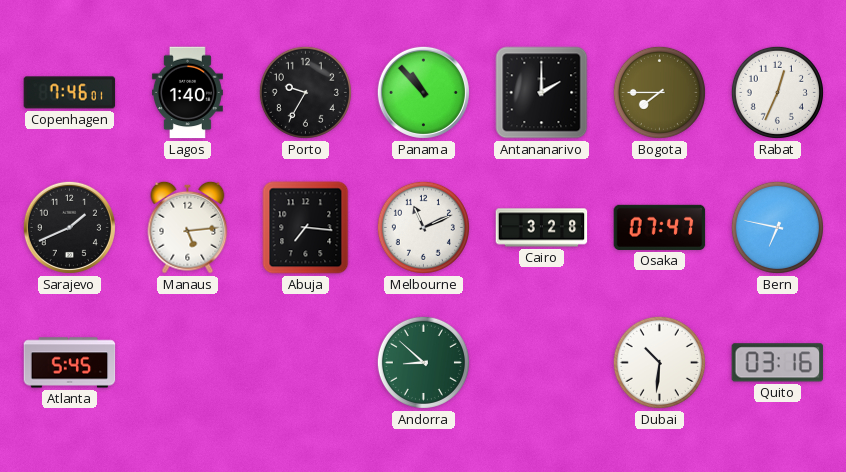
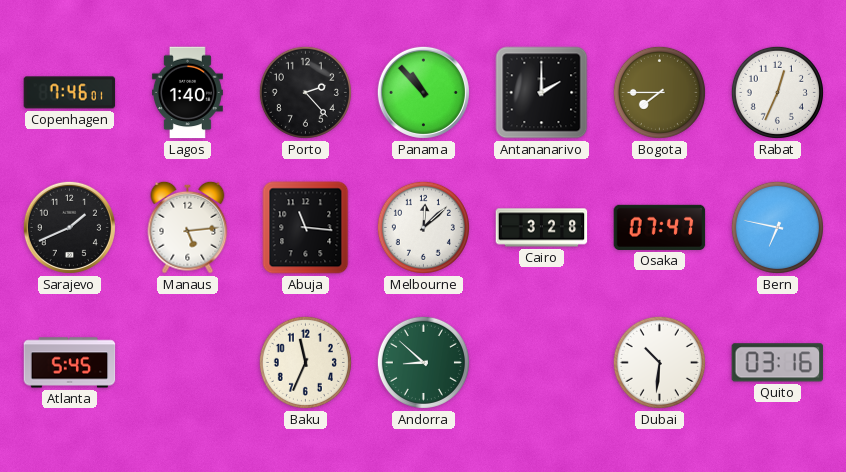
Porto: 9:35 -> 2:23
Abuja: 7:16 -> 11:16
Melbourne: 11:11 -> 12:08
Baku: none -> 11:34
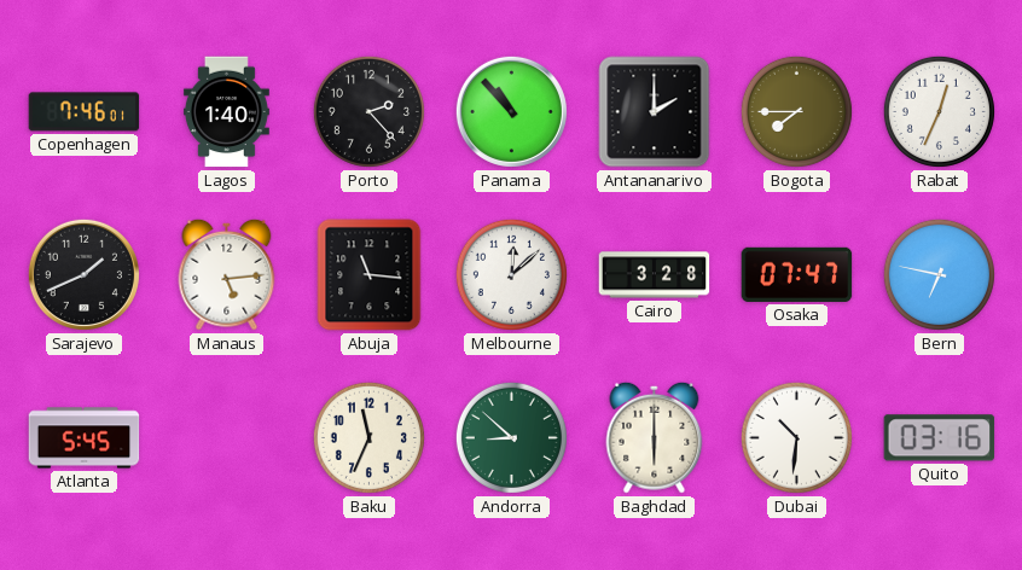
Baghdad: none -> 6:00
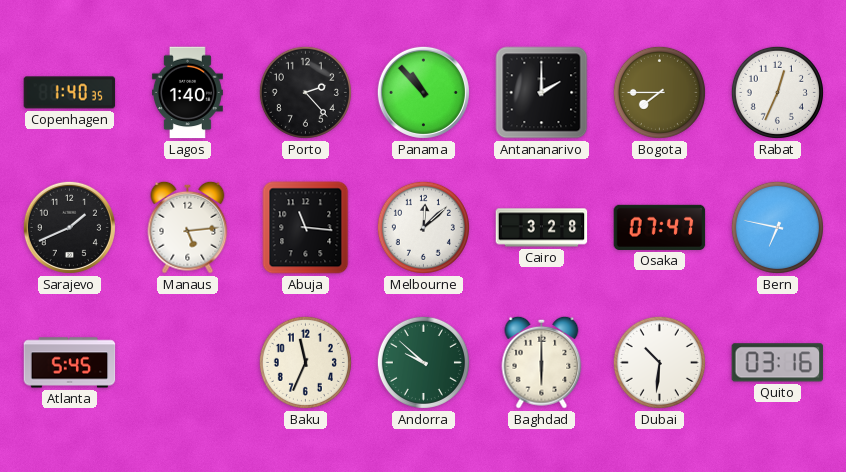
Copenhagen: 7:46 -> 1:40
Andorra: 8:52 -> 9:52
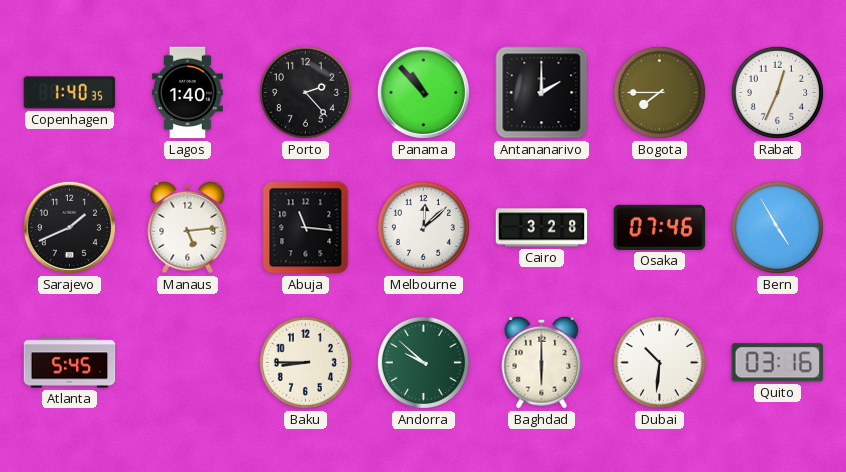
Osaka: 07:47 -> 07:46
Bern: 6:47 -> 4:55
Baku: 11:34 -> 8:45
